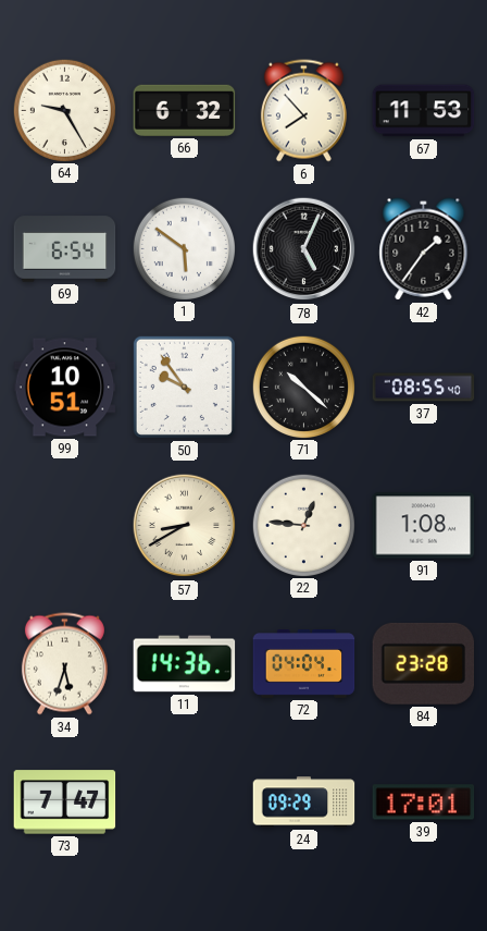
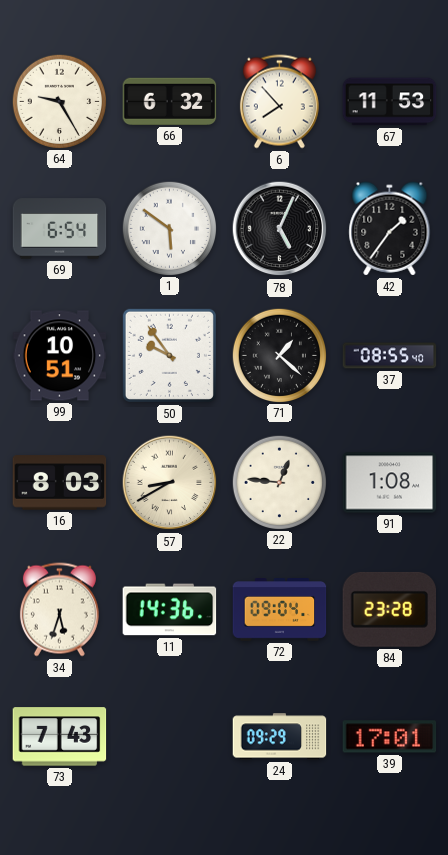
71: 10:22 -> 1:22
16: none -> 8:03
72: 04:04 -> 09:04
73: 7:47 -> 7:43
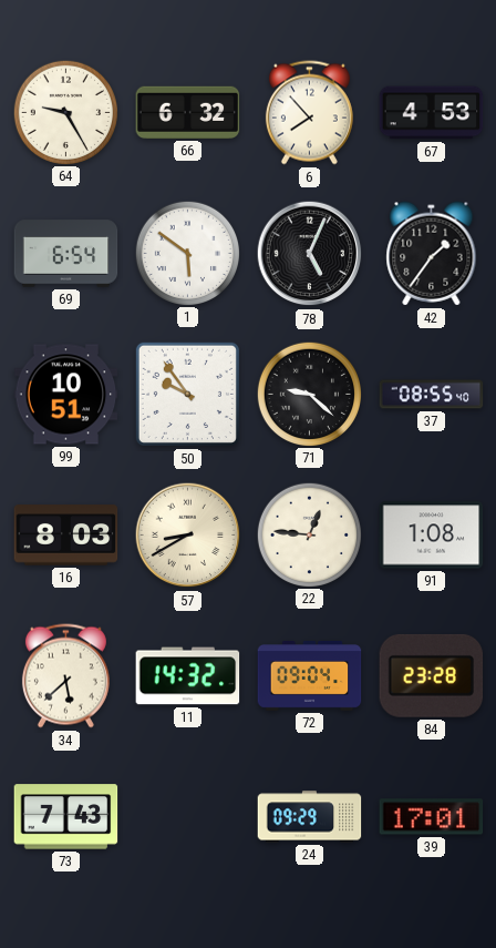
67: 11:53 -> 4:53
71: 1:22 -> 9:22
34: 5:33 -> 5:38
11: 14:36 -> 14:32
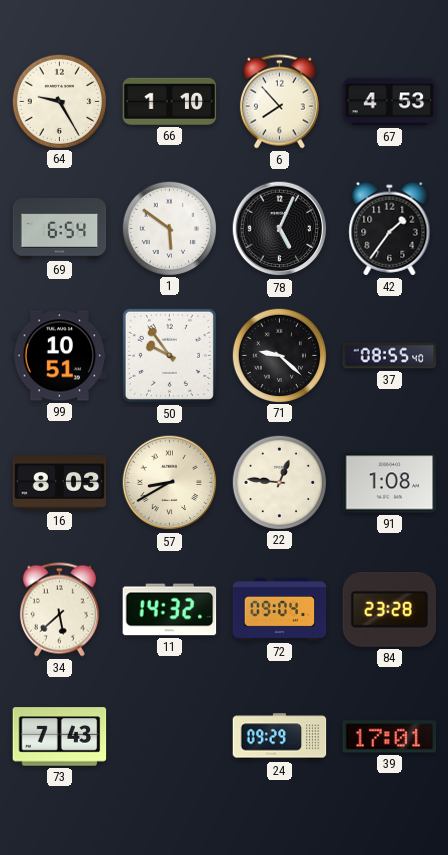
66: 6:32 -> 1:10
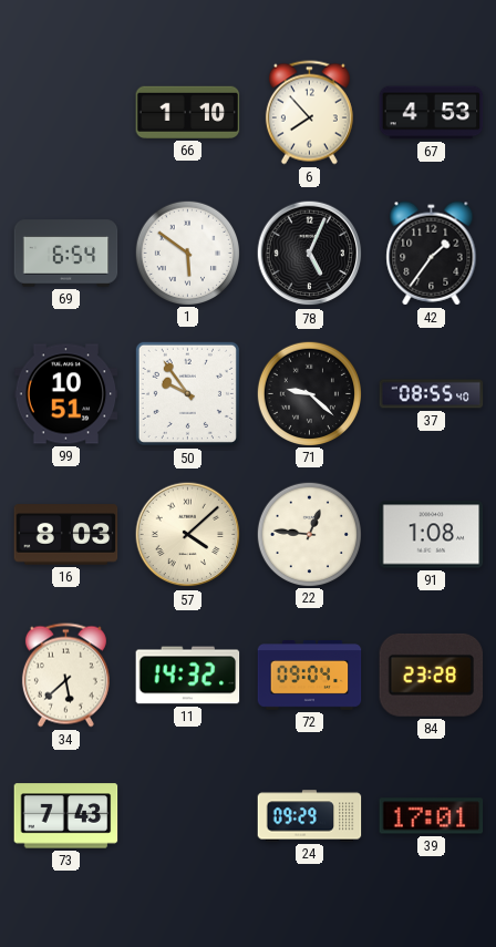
64: 9:25 -> none
57: 8:40 -> 4:08
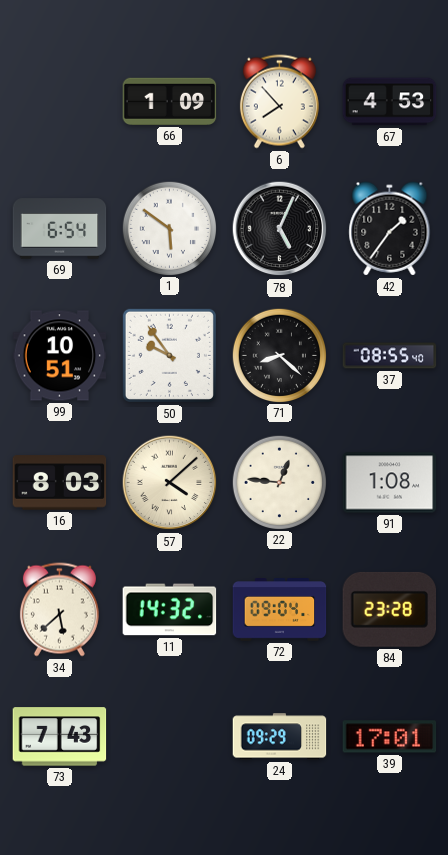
66: 1:10 -> 1:09
71: 9:22 -> 8:22
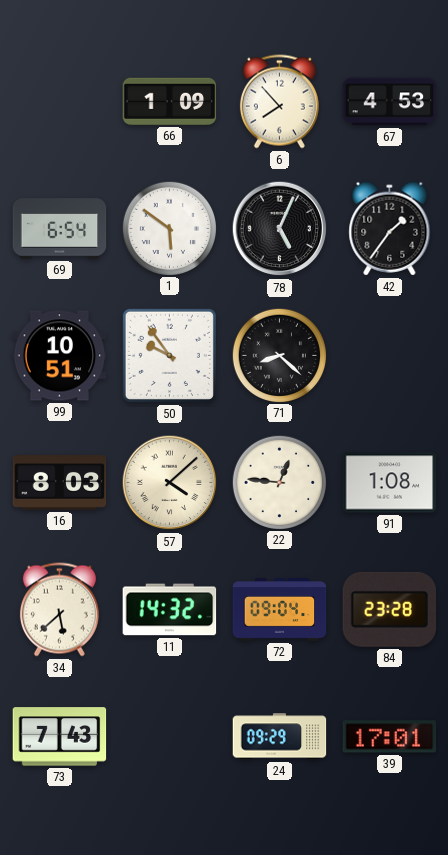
37: 08:55 -> none
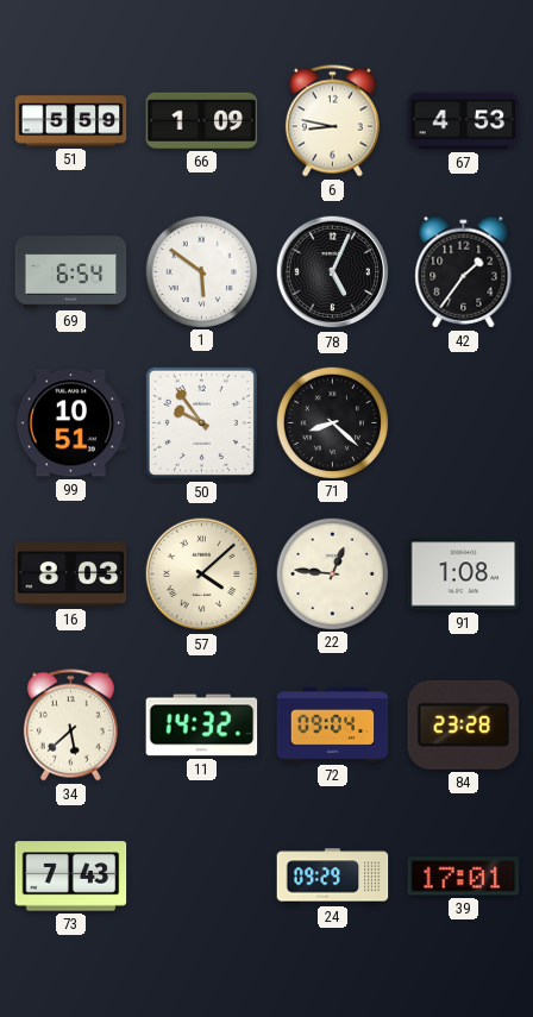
51: none -> 5:59
6: 7:53 -> 8:47
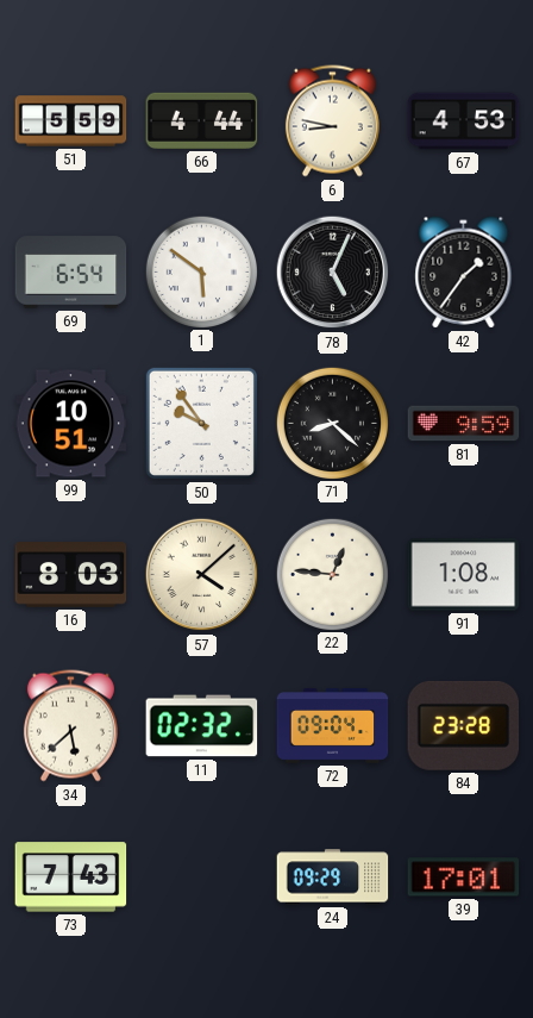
66: 1:09 -> 4:44
81: none -> 9:59
11: 14:32 -> 02:32
